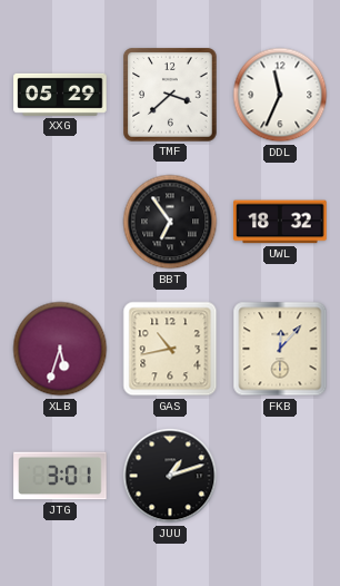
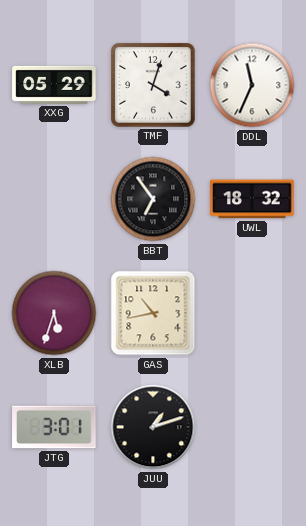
TMF: 3:38 -> 4:03
FKB: 12:07 -> none
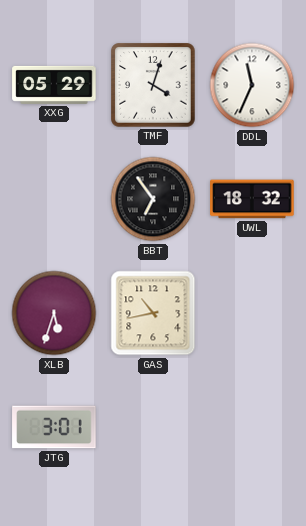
JUU: 1:12 -> none
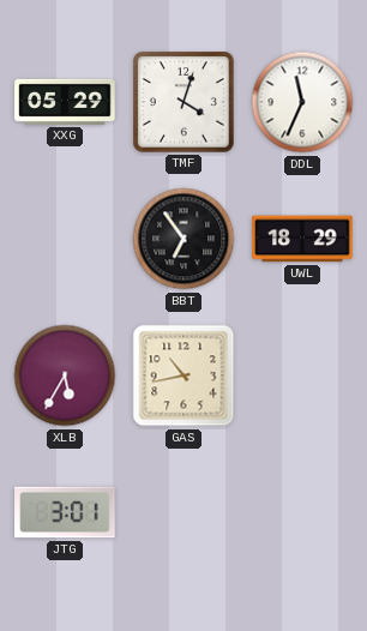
UWL: 18:32 -> 18:29
XLB: 5:33 -> 5:35
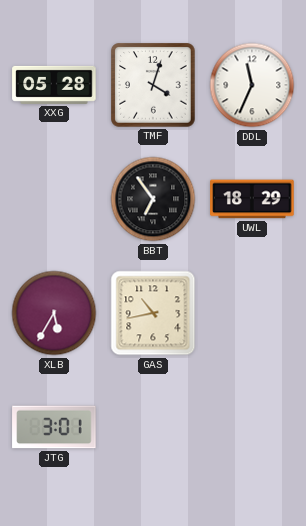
XXG: 05:29 -> 05:28
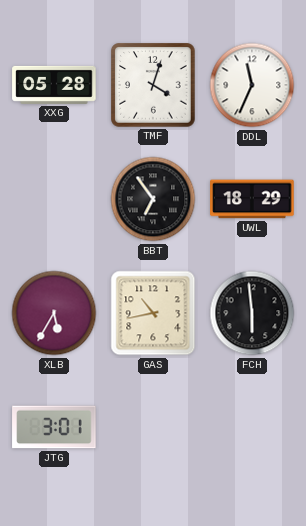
FCH: none -> 5:59
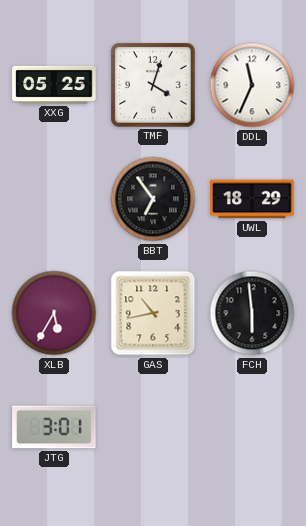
XXG: 05:28 -> 05:25
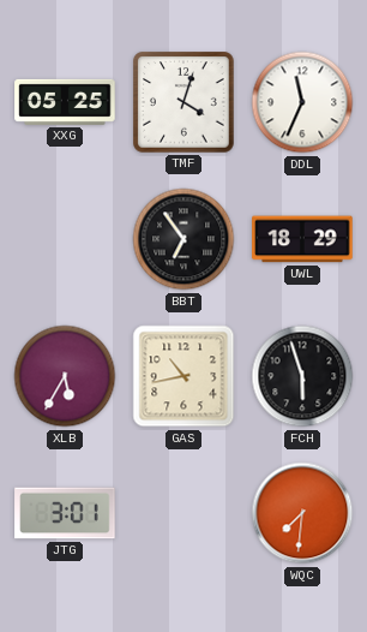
FCH: 5:59 -> 5:57
WQC: none -> 7:31
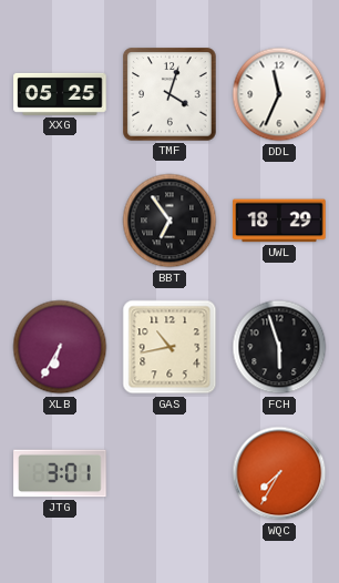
XLB: 5:35 -> 6:35
WQC: 7:31 -> 7:35
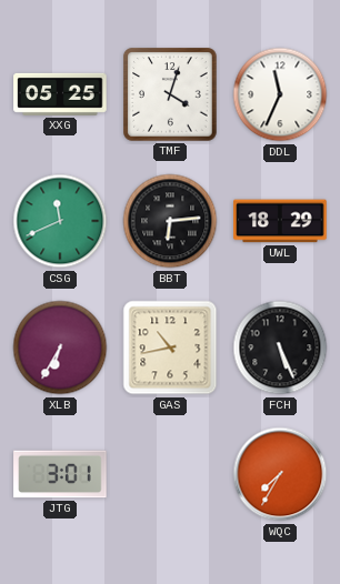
CSG: none -> 11:41
BBT: 6:54 -> 6:14
FCH: 5:57 -> 5:26
